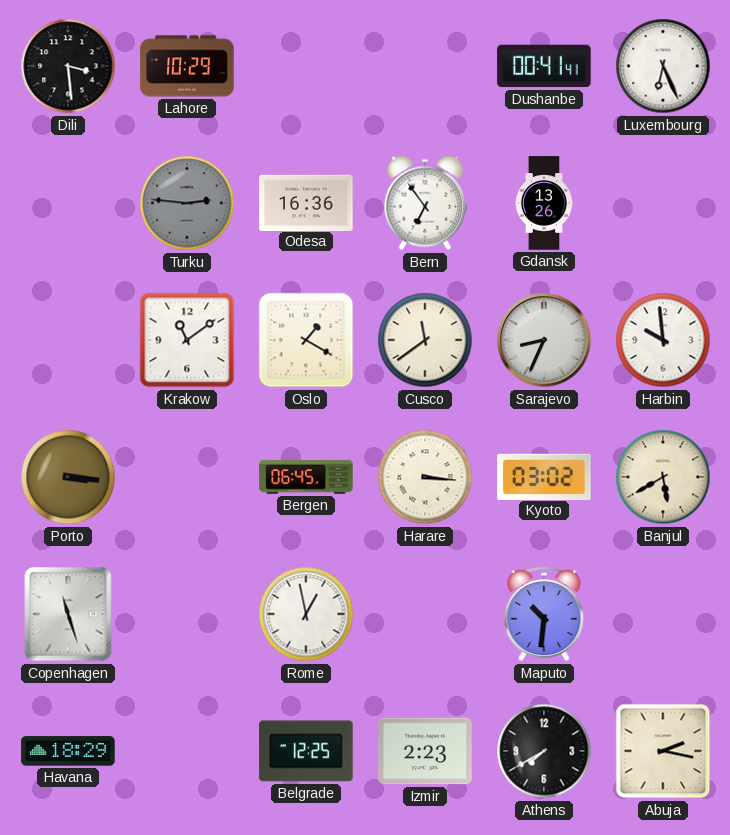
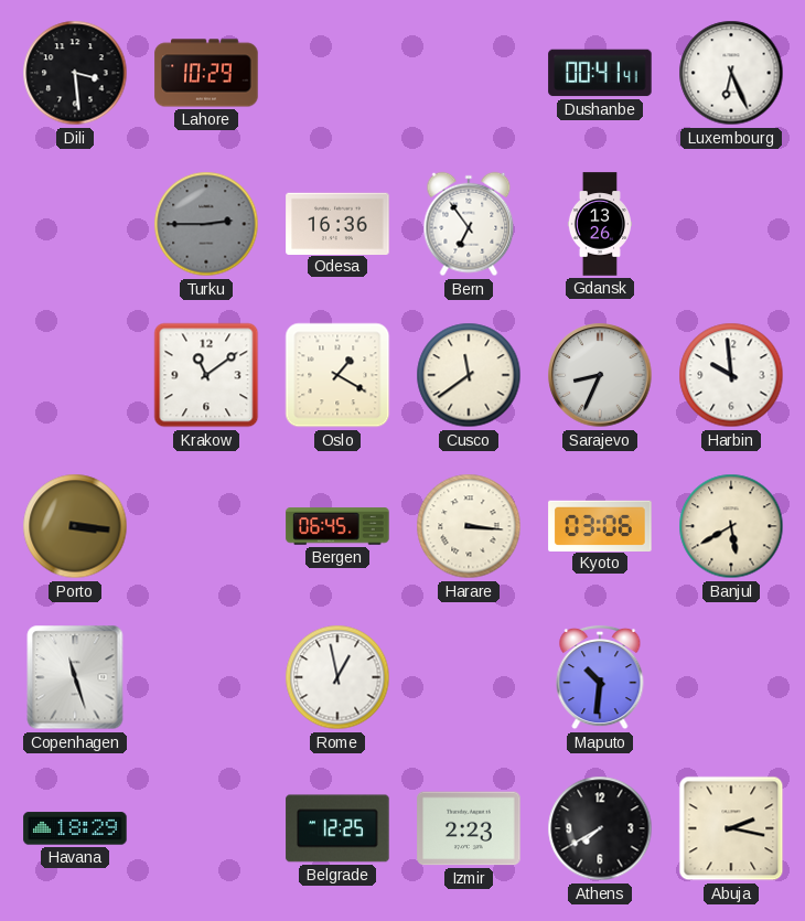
Turku: 2:46 -> 2:45
Kyoto: 03:02 -> 03:06
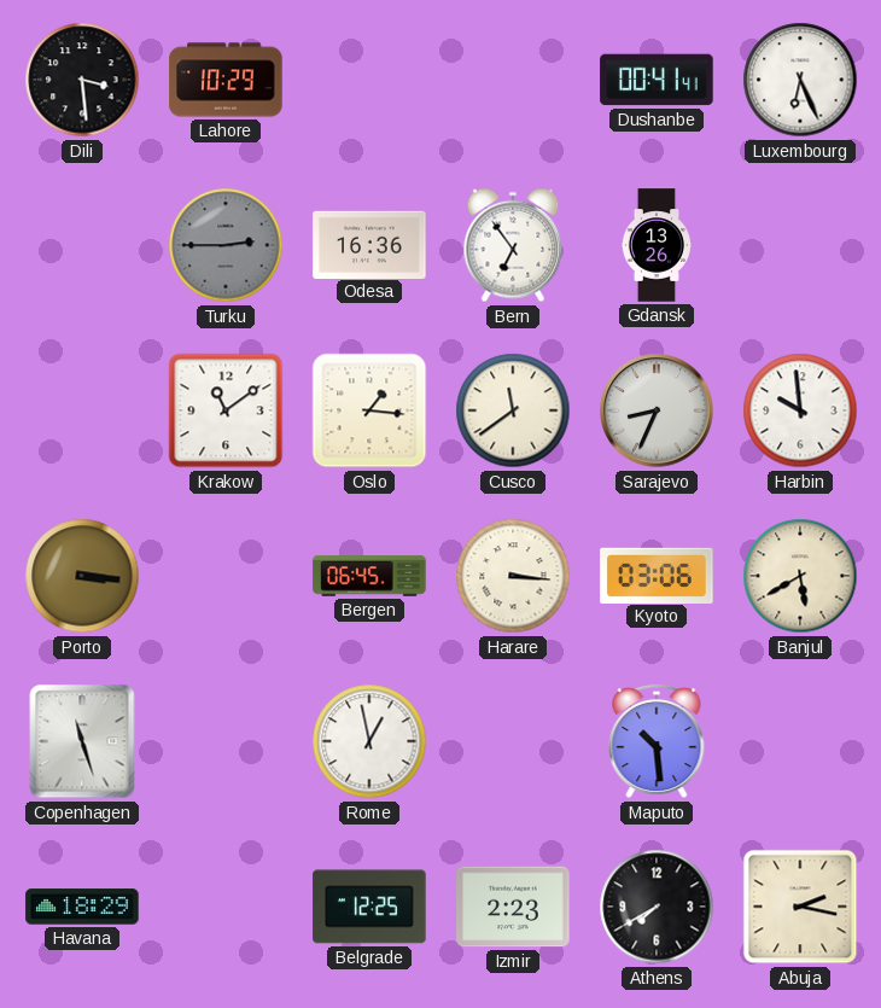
Oslo: 1:20 -> 1:16
Maputo: 10:31 -> 10:29
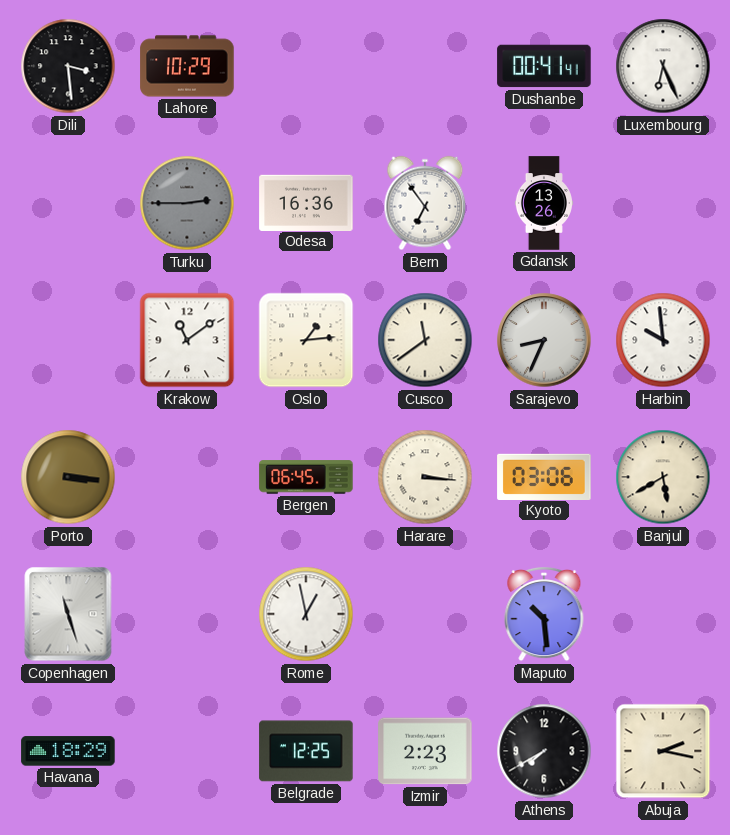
Oslo: 1:16 -> 1:14
